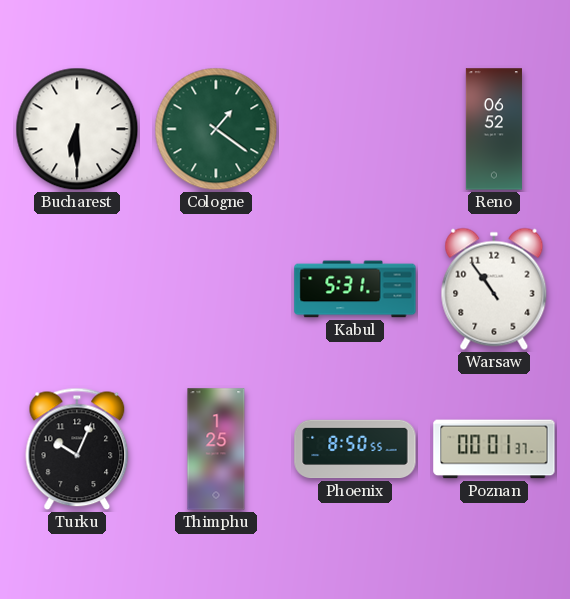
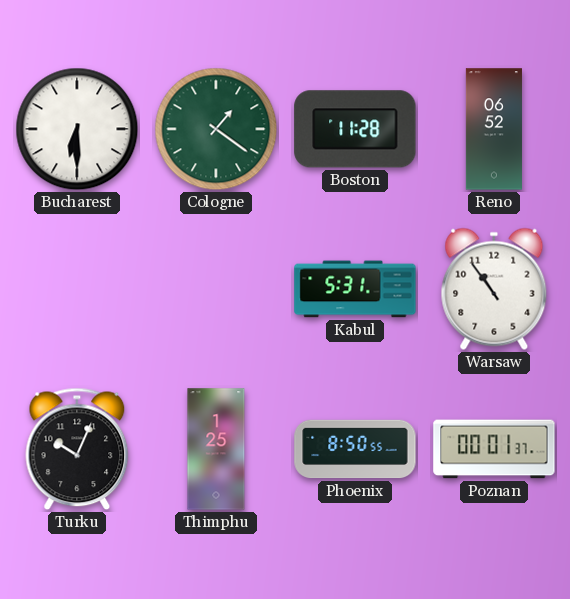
Boston: none -> 11:28
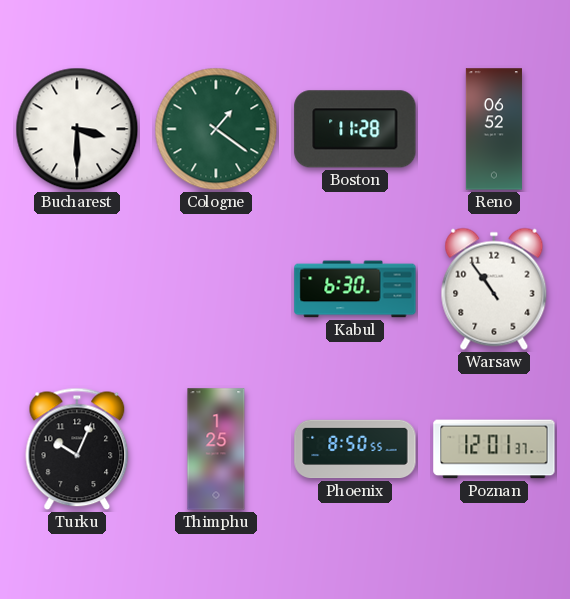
Bucharest: 6:30 -> 3:30
Kabul: 5:31 -> 6:30
Poznan: 00:01 -> 12:01
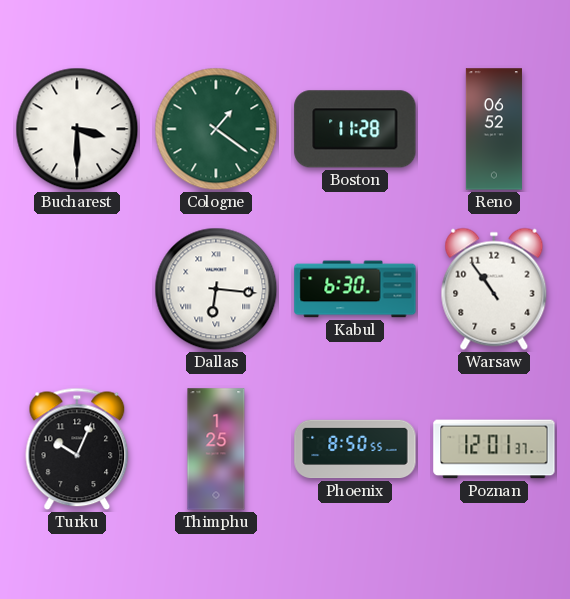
Dallas: none -> 6:16
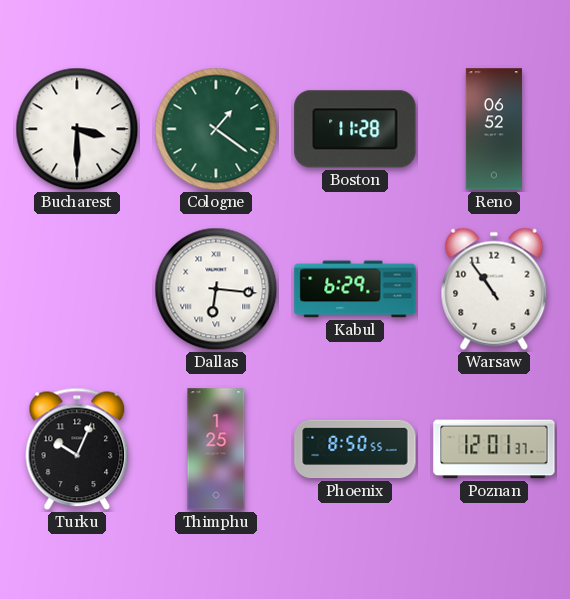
Kabul: 6:30 -> 6:29
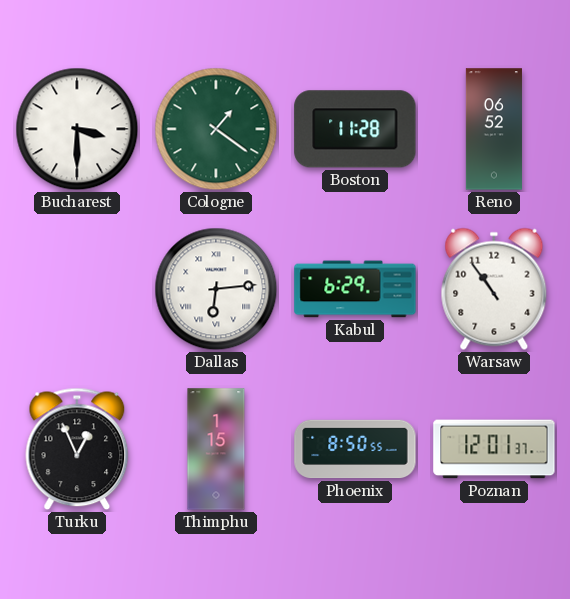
Dallas: 6:16 -> 6:14
Turku: 10:04 -> 12:56
Thimphu: 1:25 -> 1:15
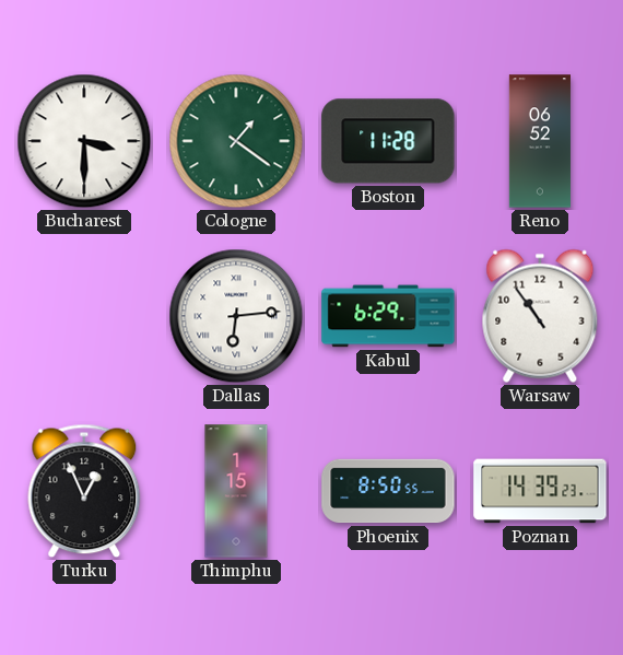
Poznan: 12:01 -> 14:39
